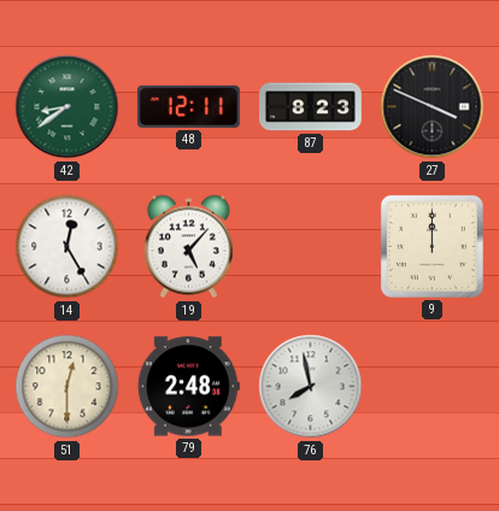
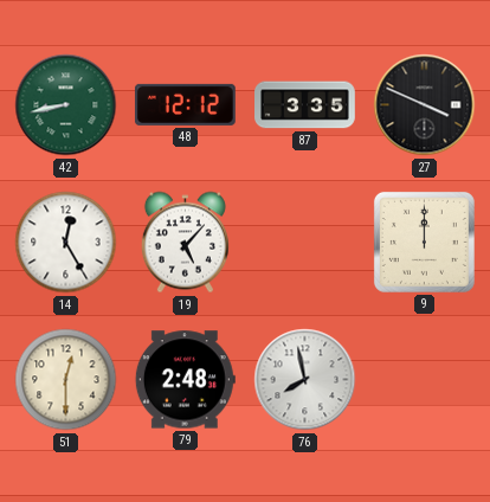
42: 8:39 -> 8:43
48: 12:11 -> 12:12
87: 8:23 -> 3:35
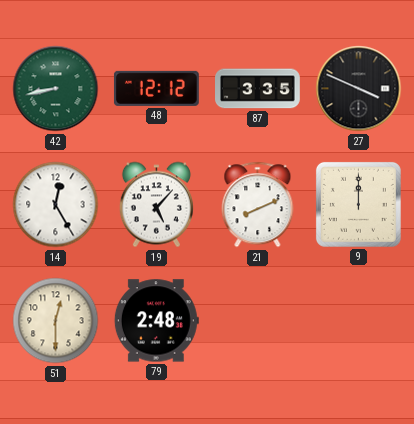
21: none -> 8:11
76: 7:58 -> none
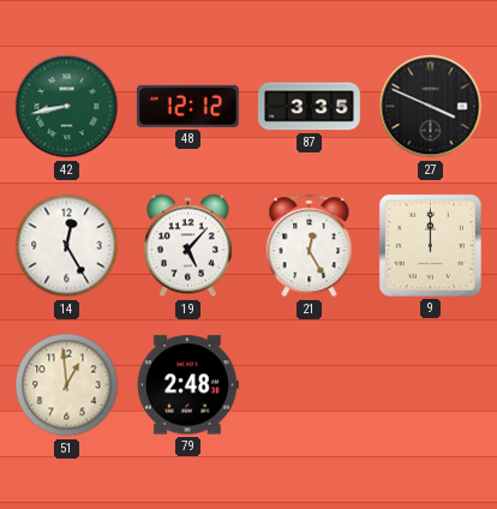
21: 8:11 -> 12:25
51: 12:30 -> 12:59
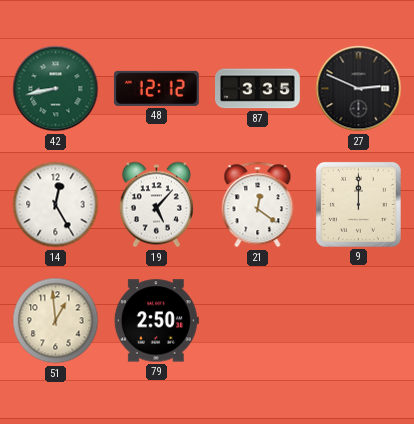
27: 3:49 -> 2:49
21: 12:25 -> 12:21
79: 2:48 -> 2:50
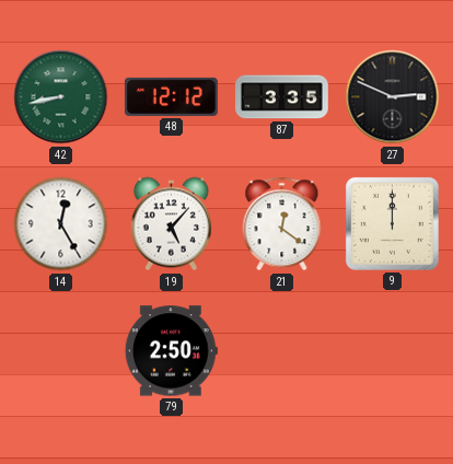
51: 12:59 -> none
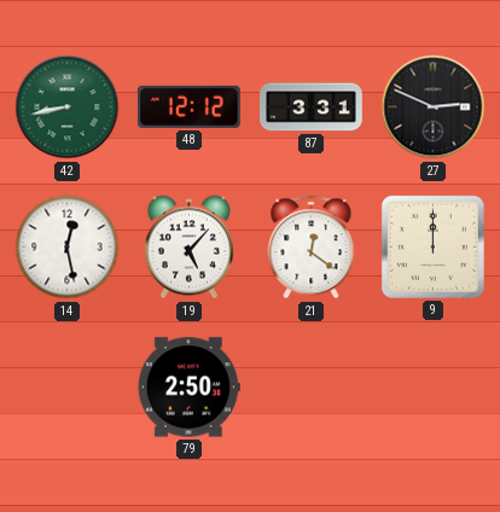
87: 3:35 -> 3:31
14: 12:25 -> 12:28
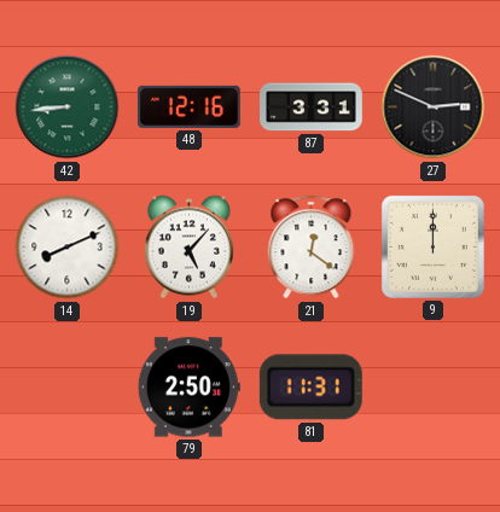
42: 8:43 -> 8:44
48: 12:12 -> 12:16
14: 12:28 -> 8:11
81: none -> 11:31
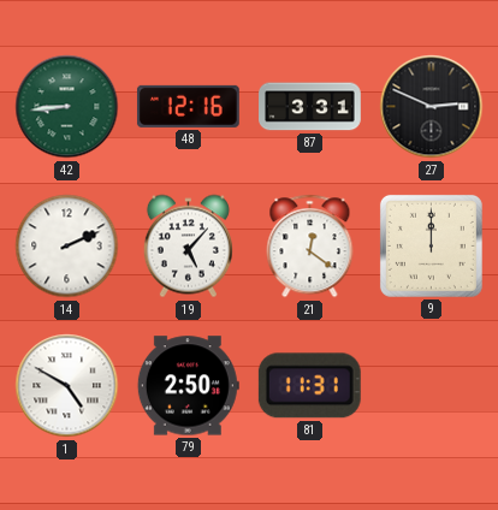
14: 8:11 -> 2:11
1: none -> 4:50
